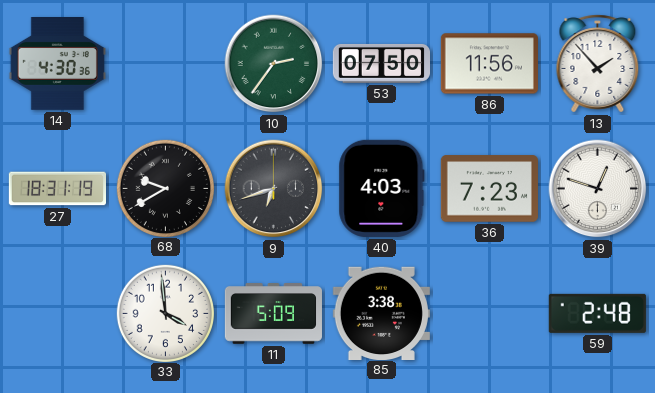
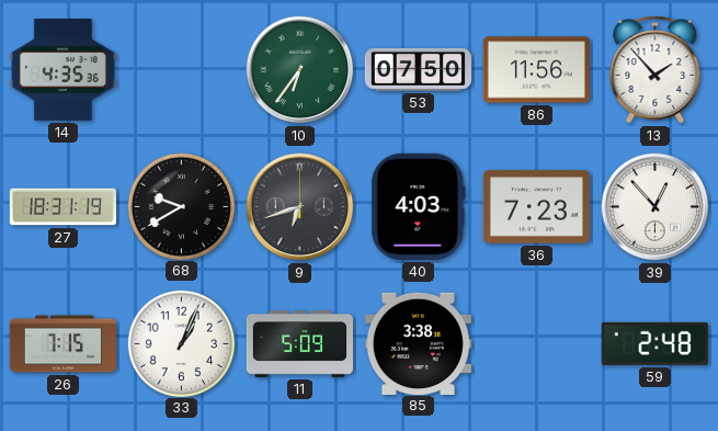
14: 4:30 -> 4:35
10: 2:36 -> 6:36
39: 12:48 -> 12:53
26: none -> 7:15
33: 3:59 -> 1:04
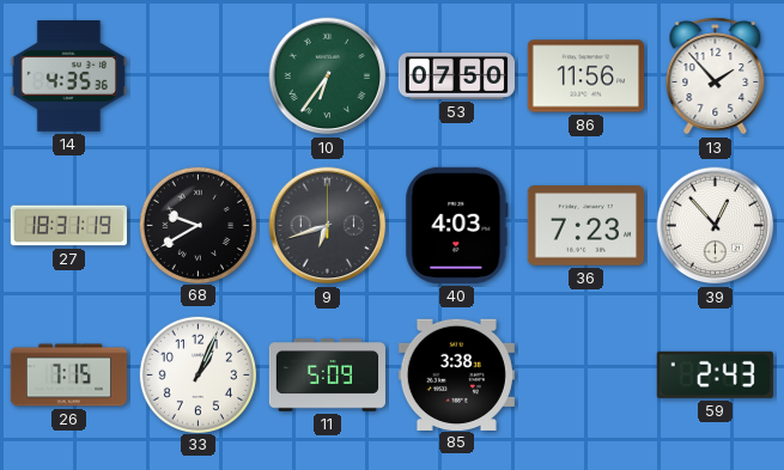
59: 2:48 -> 2:43
